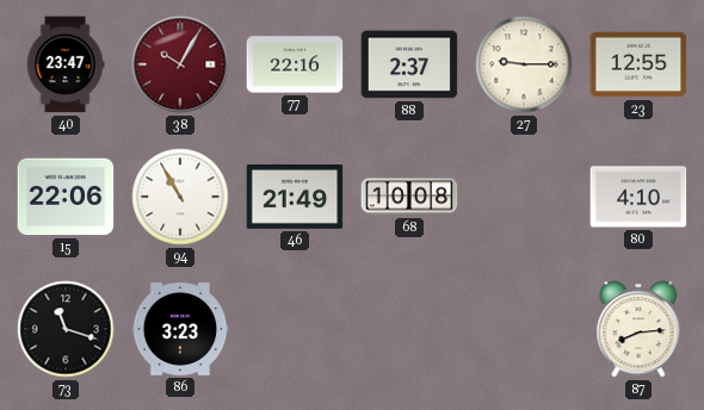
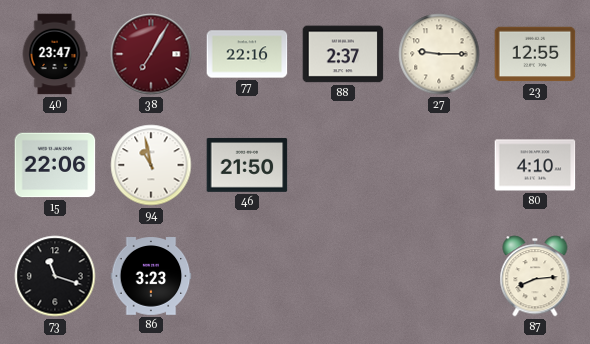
38: 10:05 -> 7:05
94: 10:55 -> 10:58
46: 21:49 -> 21:50
68: 10:08 -> none
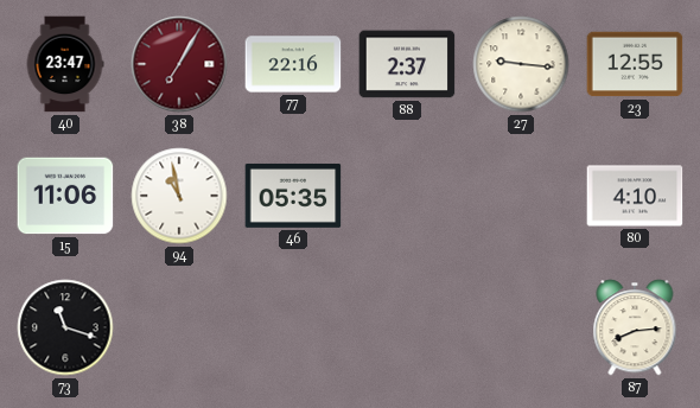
27: 9:15 -> 9:16
15: 22:06 -> 11:06
46: 21:50 -> 05:35
86: 3:23 -> none
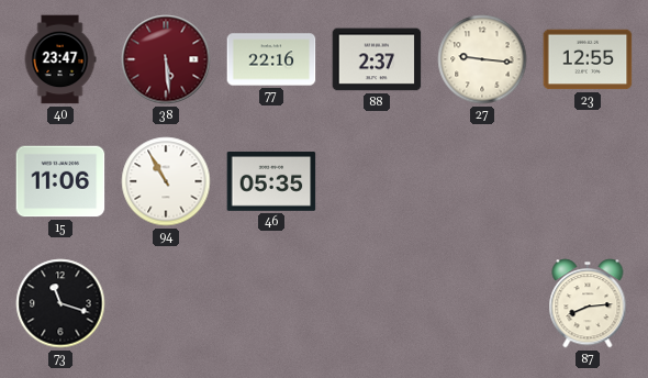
38: 7:05 -> 5:29
94: 10:58 -> 10:55
80: 4:10 -> none
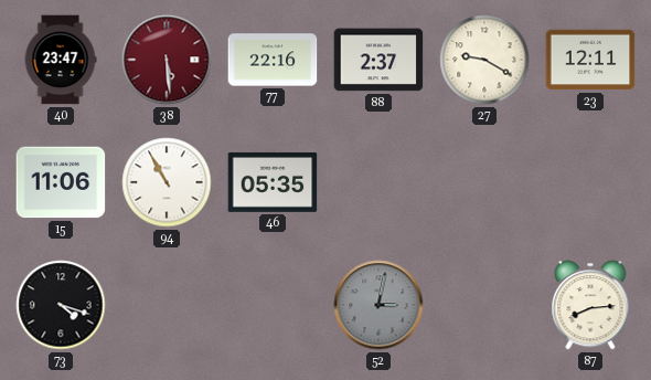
27: 9:16 -> 9:20
23: 12:55 -> 12:11
73: 11:18 -> 4:18
52: none -> 3:02
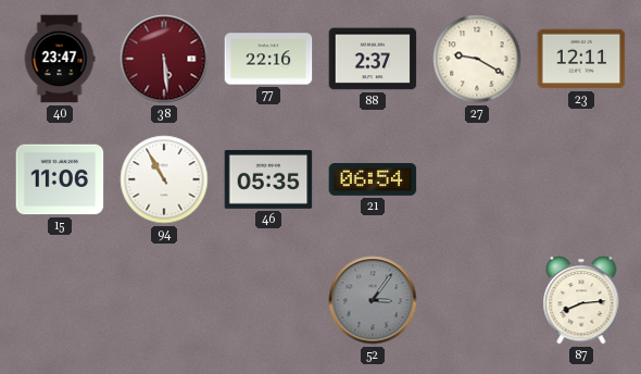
21: none -> 06:54
73: 4:18 -> none
52: 3:02 -> 3:06
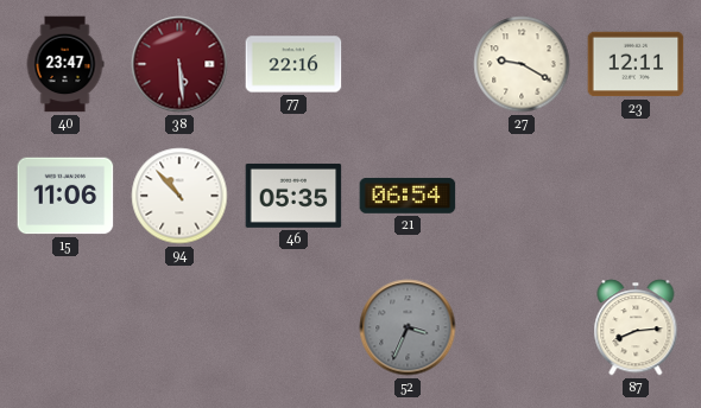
88: 2:37 -> none
94: 10:55 -> 10:53
52: 3:06 -> 3:34
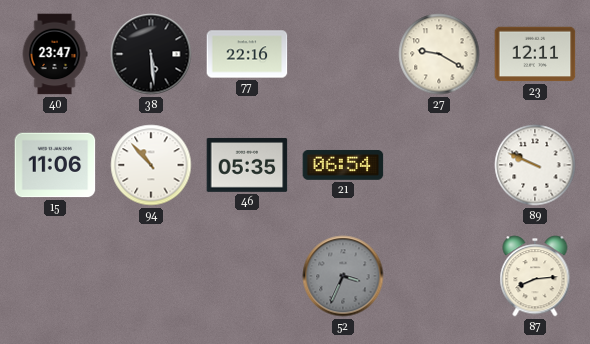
38 dial: burgundy -> black
89: none -> 9:49
